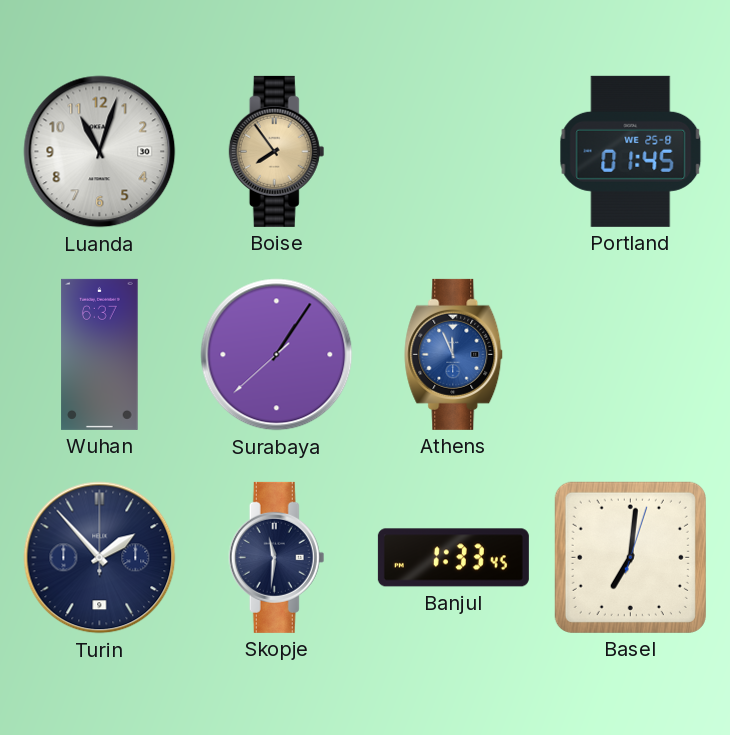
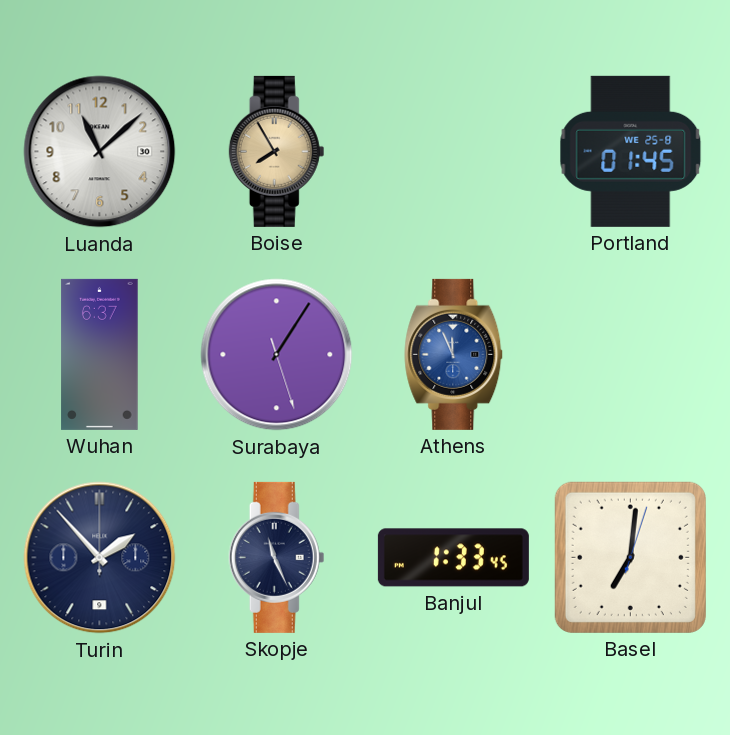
Luanda: 11:03 -> 11:08
Boise: 7:54 -> 7:55
Surabaya: 1:05:38 -> 1:05:27
Skopje: 11:31 -> 11:26
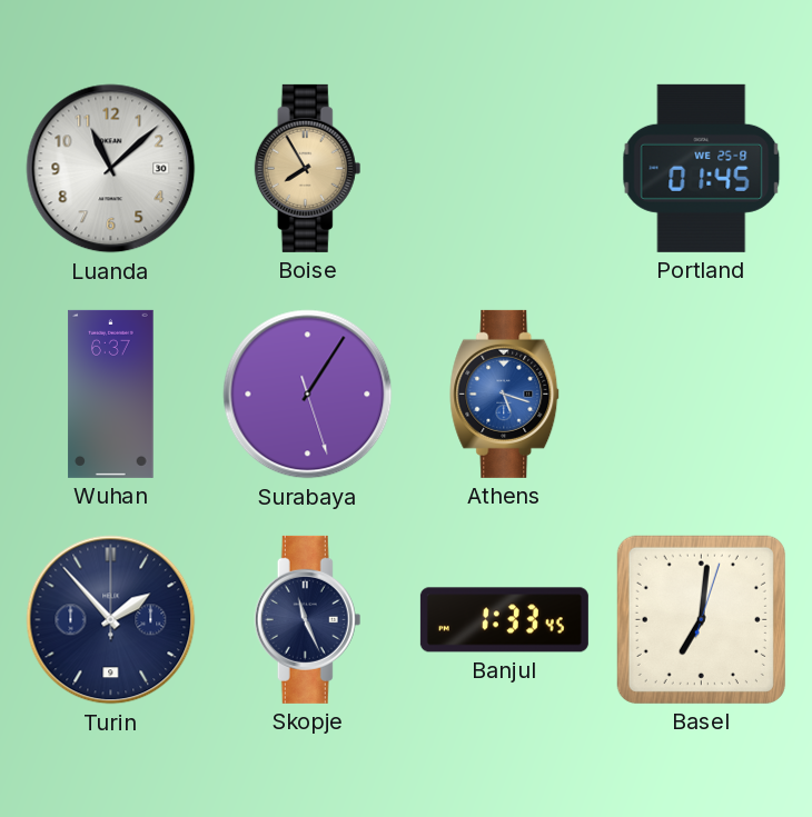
Athens: 11:56 -> 5:18
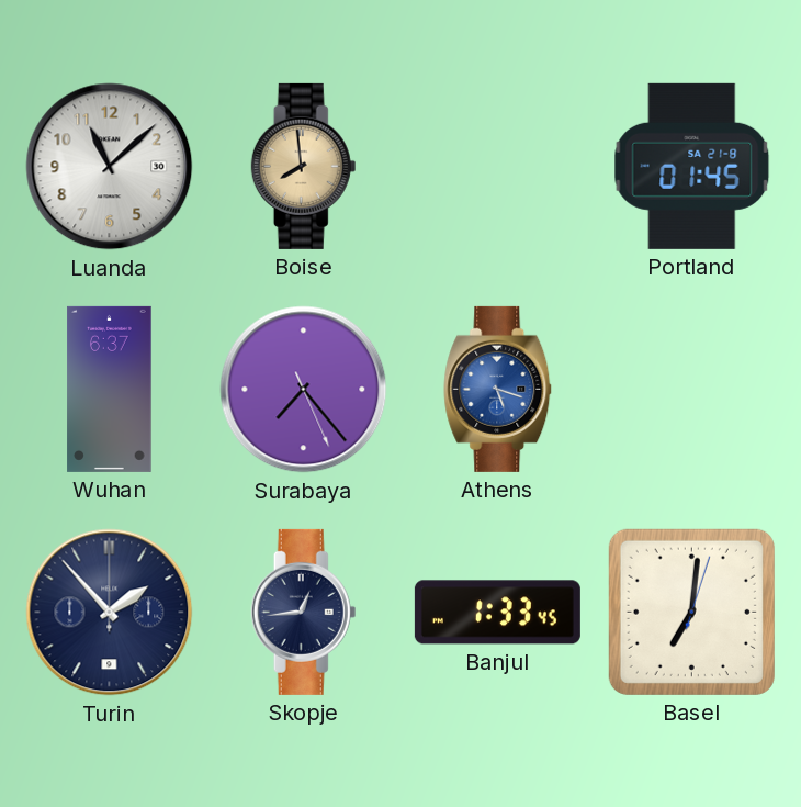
Boise: 7:55 -> 7:59
Portland date: WE 25-8 -> SA 21-8
Surabaya: 1:05 -> 7:23
Skopje: 11:26 -> 12:44
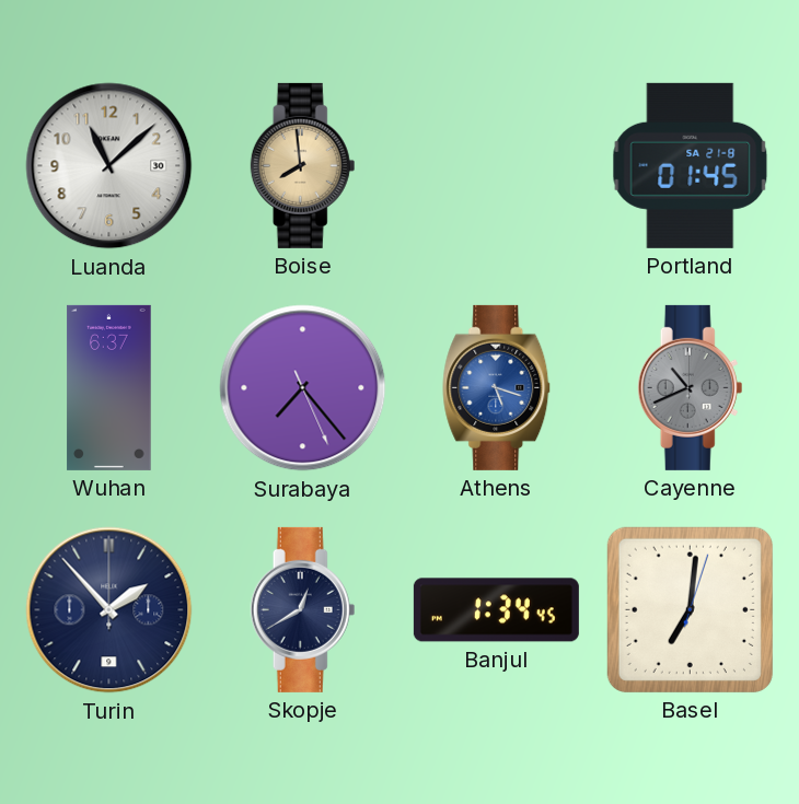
Cayenne: none -> 10:41
Skopje: 12:44 -> 12:40
Banjul: 1:33 -> 1:34
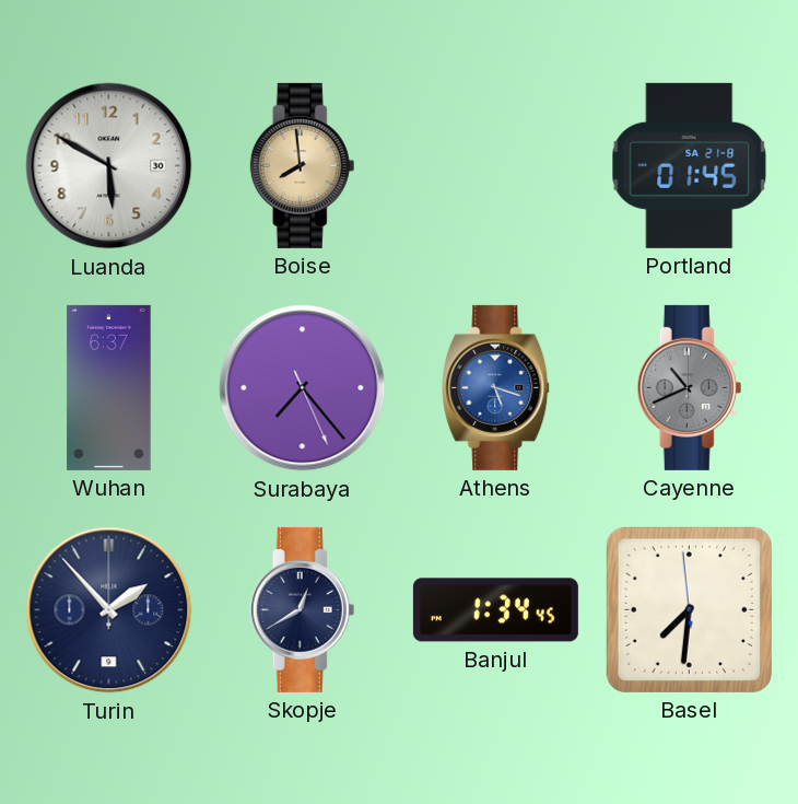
Luanda: 11:08 -> 5:50
Basel: 7:01 -> 7:30
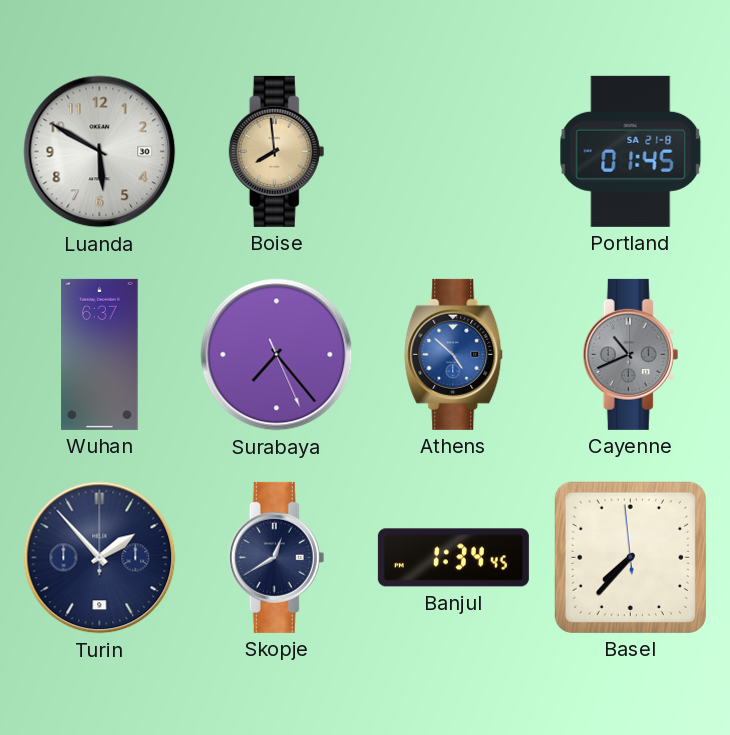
Athens: 5:18 -> 4:52
Basel: 7:30 -> 7:36
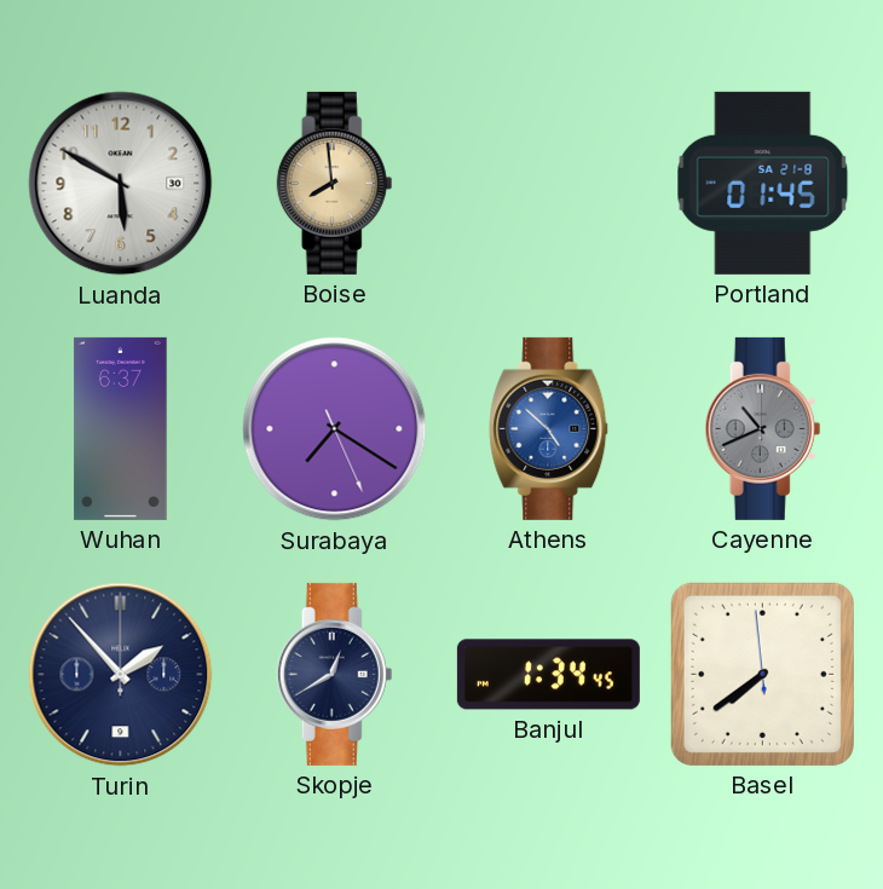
Surabaya: 7:23 -> 7:20
Basel: 7:36 -> 7:38
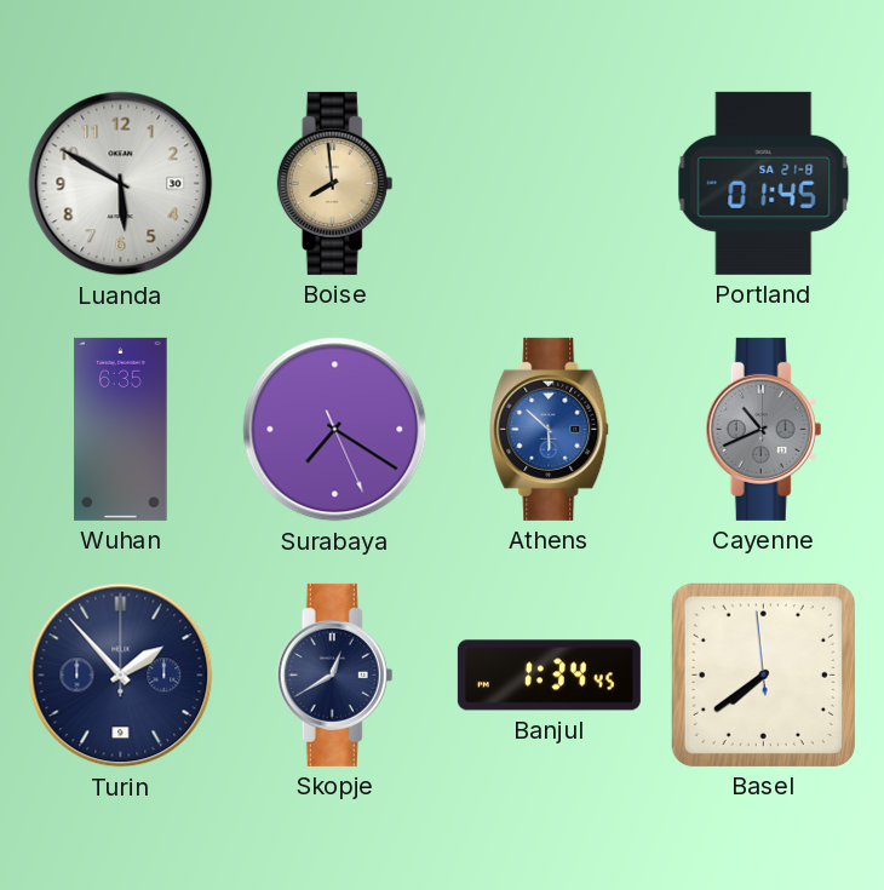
Wuhan: 6:37 -> 6:35
Athens: 4:52 -> 5:52
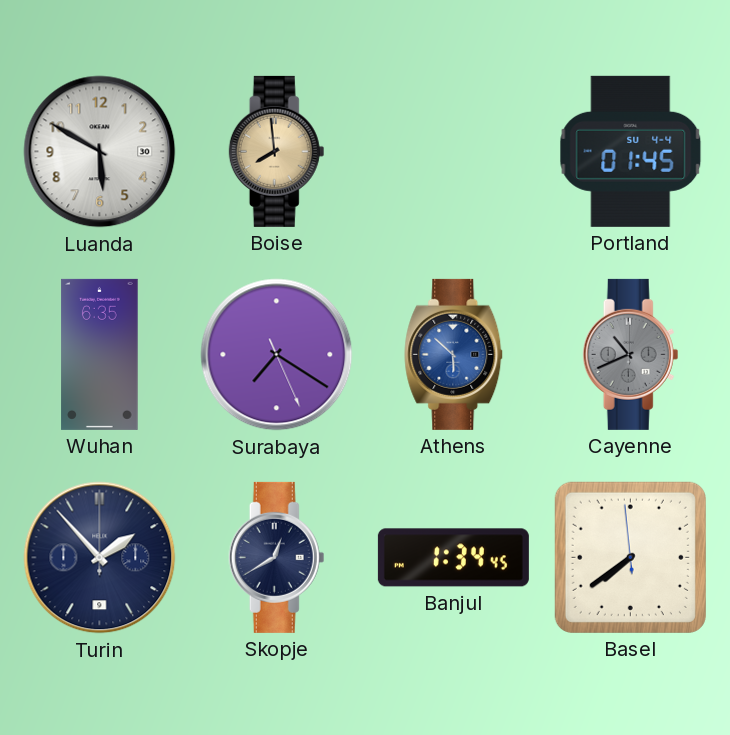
Portland date: SA 21-8 -> SU 4-4
